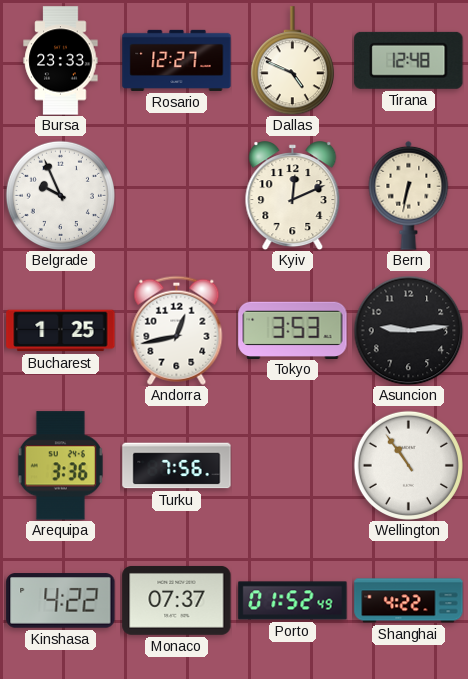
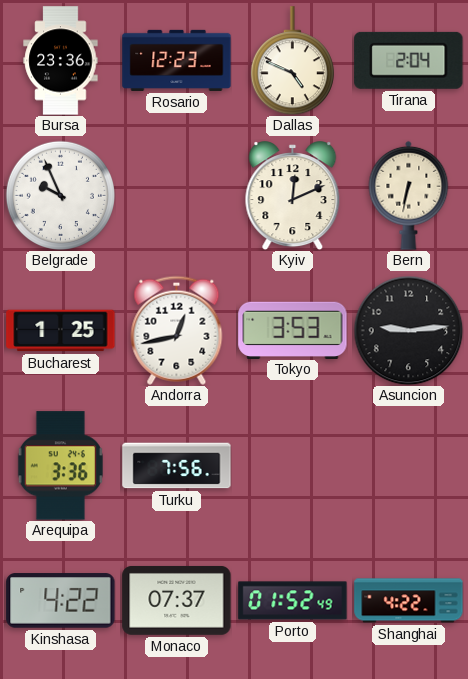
Bursa: 23:33 -> 23:36
Rosario: 12:27 -> 12:23
Tirana: 12:48 -> 2:04
Wellington: 10:54 -> none
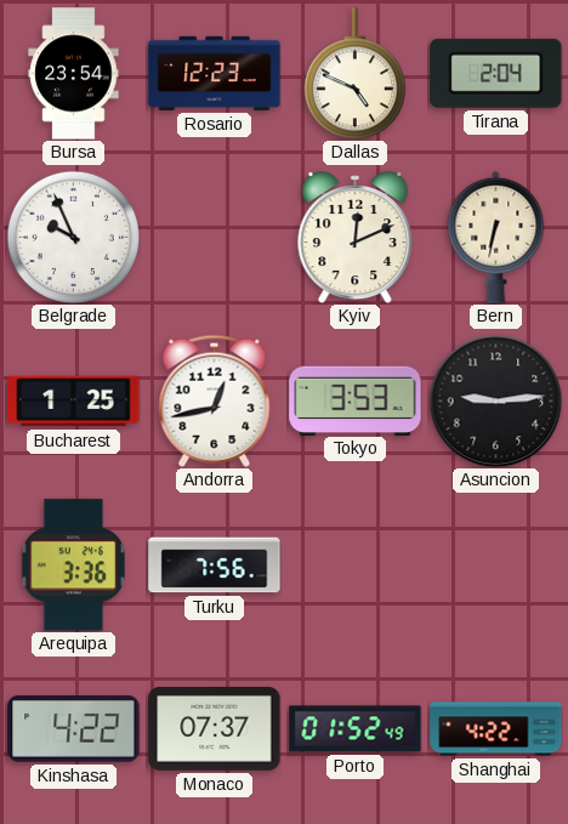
Bursa: 23:36 -> 23:54
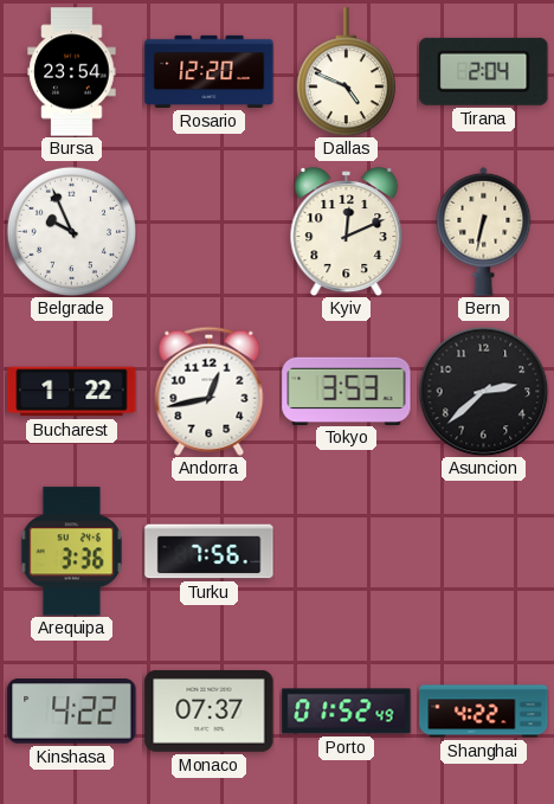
Rosario: 12:23 -> 12:20
Bucharest: 1:25 -> 1:22
Asuncion: 9:14 -> 2:38
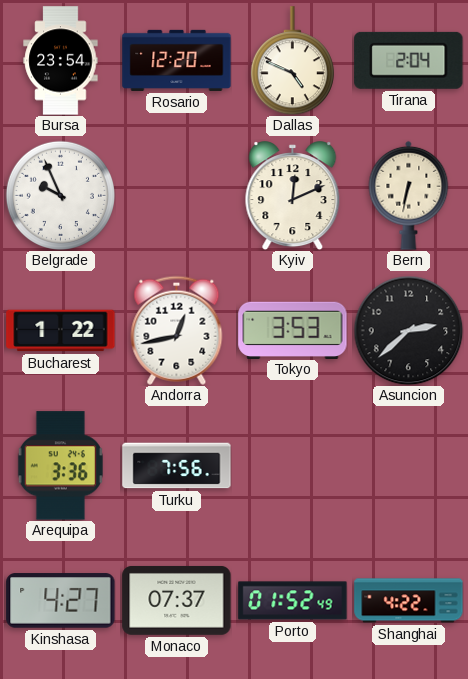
Kinshasa: 4:22 -> 4:27
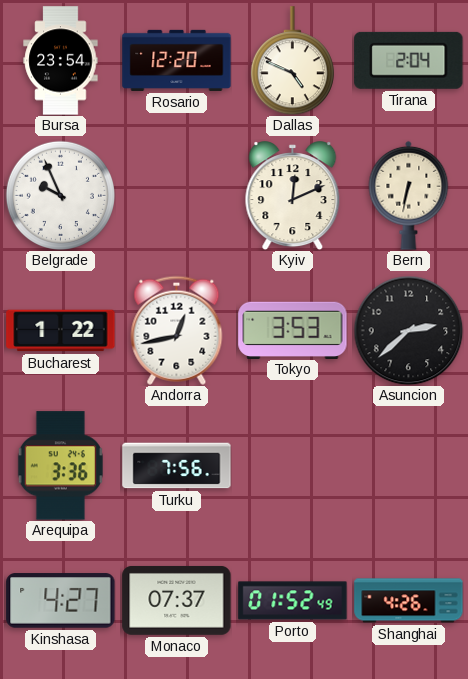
Shanghai: 4:22 -> 4:26
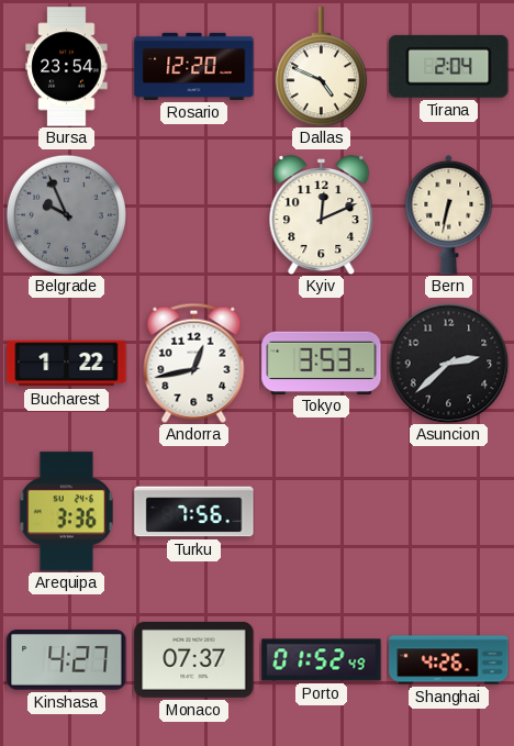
Belgrade dial: white -> grey
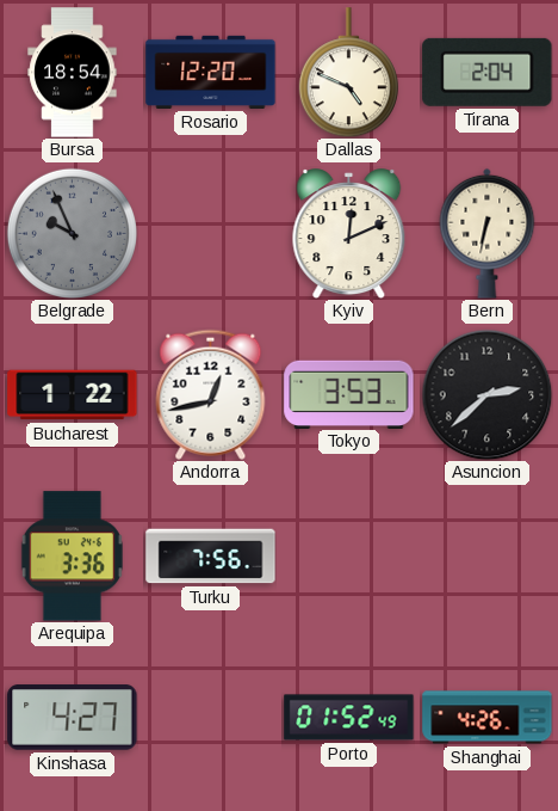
Bursa: 23:54 -> 18:54
Monaco: 07:37 -> none
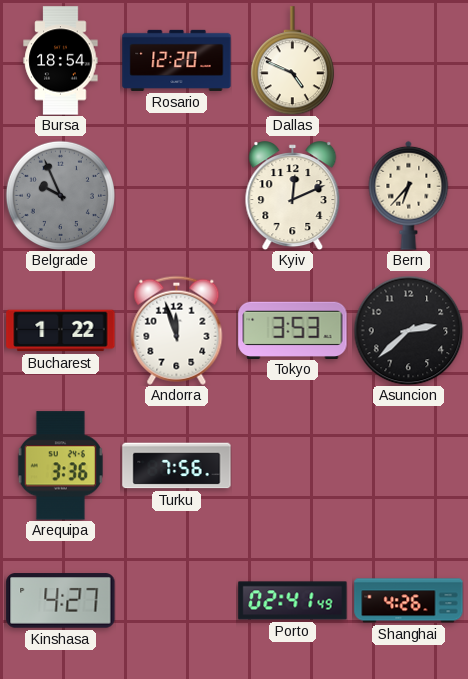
Tirana: 2:04 -> none
Bern: 6:32 -> 6:37
Andorra: 12:43 -> 11:57
Porto: 01:52 -> 02:41
